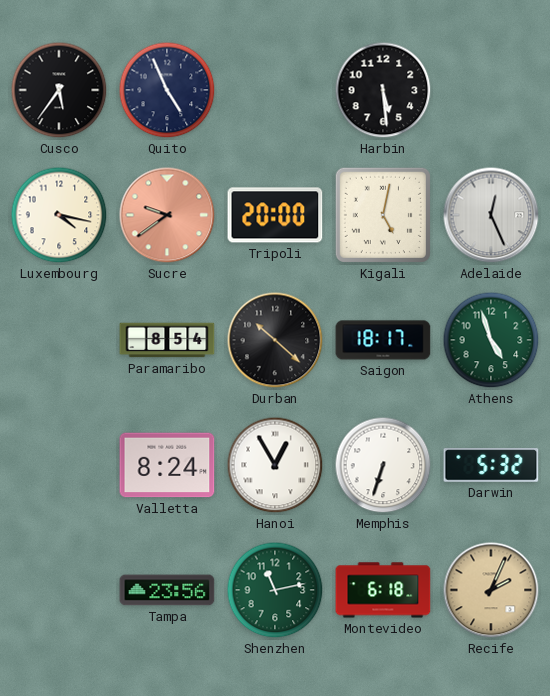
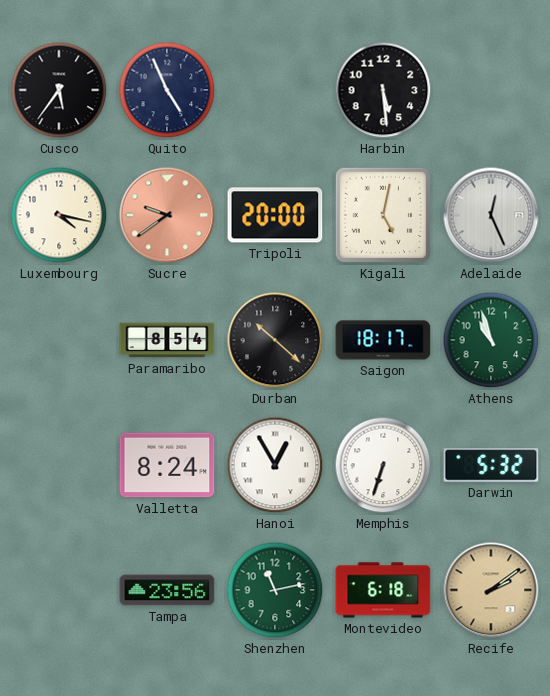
Athens: 4:57 -> 10:57
Recife: 2:04 -> 2:09
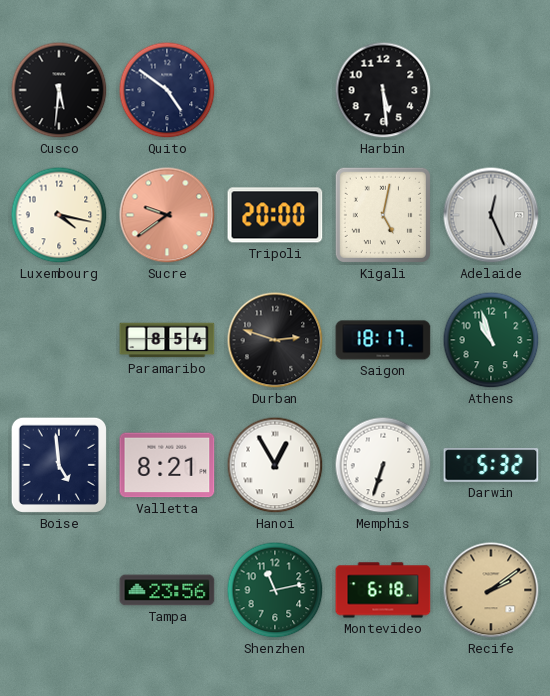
Cusco: 5:36 -> 5:31
Quito: 4:56 -> 4:51
Durban: 10:22 -> 2:48
Boise: none -> 4:59
Valletta: 8:24 -> 8:21
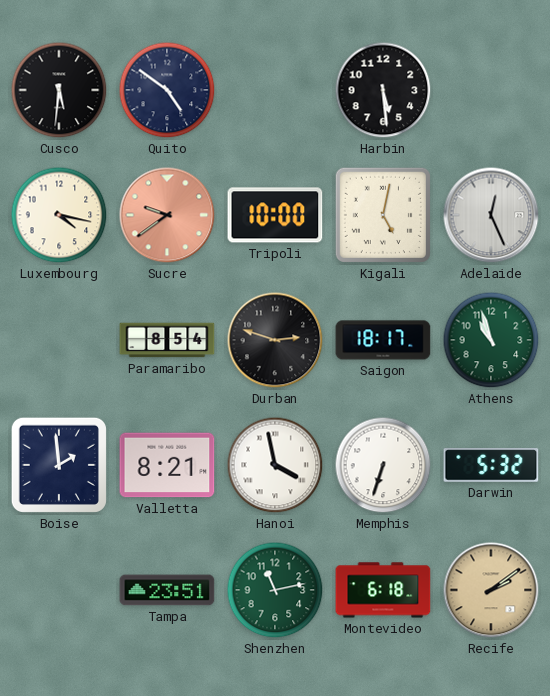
Tripoli: 20:00 -> 10:00
Boise: 4:59 -> 1:59
Hanoi: 12:55 -> 3:58
Tampa: 23:56 -> 23:51
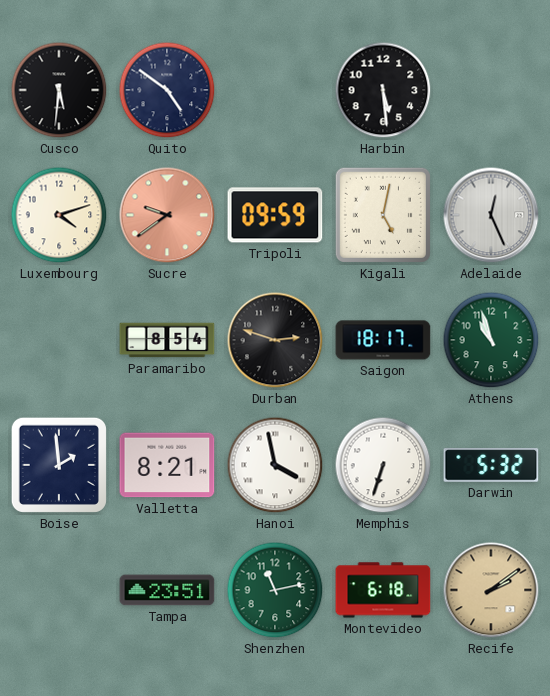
Luxembourg: 4:17 -> 4:12
Tripoli: 10:00 -> 09:59
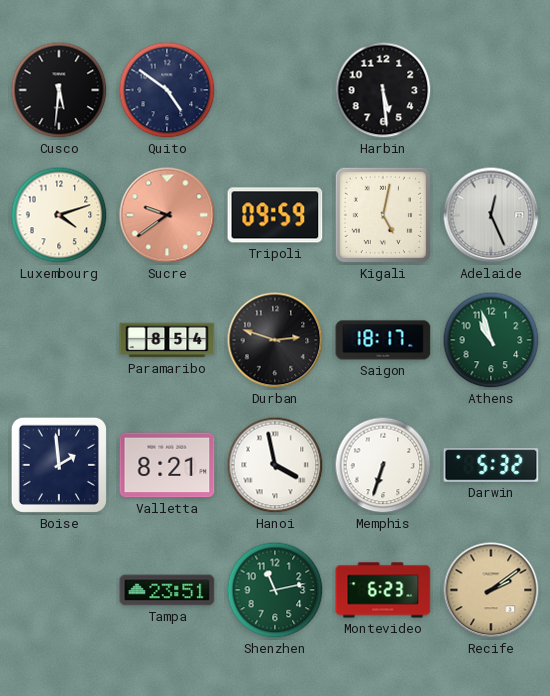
Montevideo: 6:18 -> 6:23
